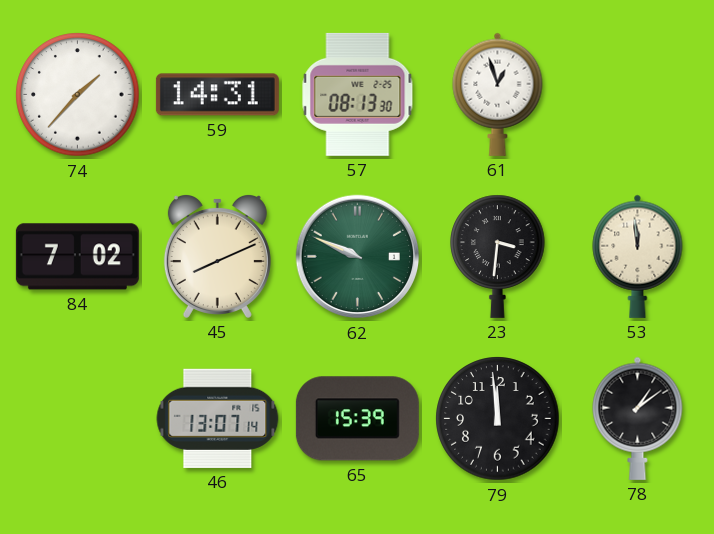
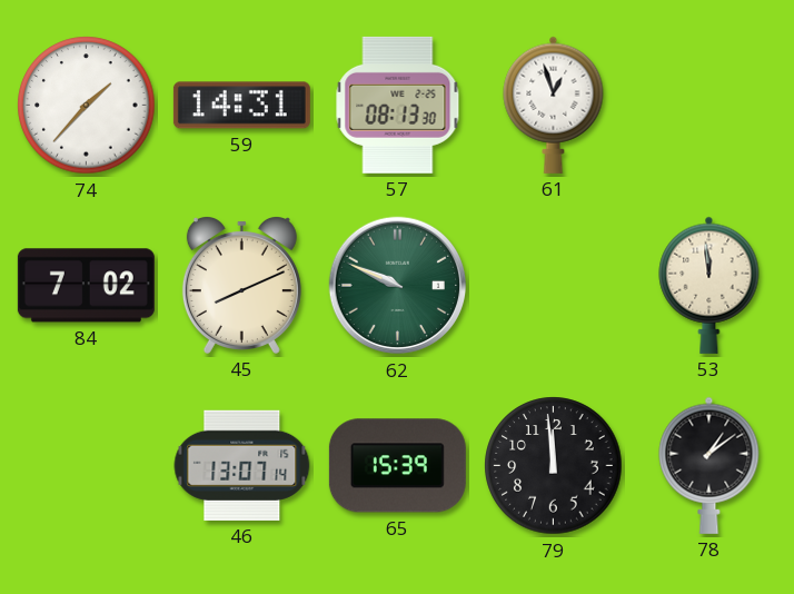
23: 3:31 -> none
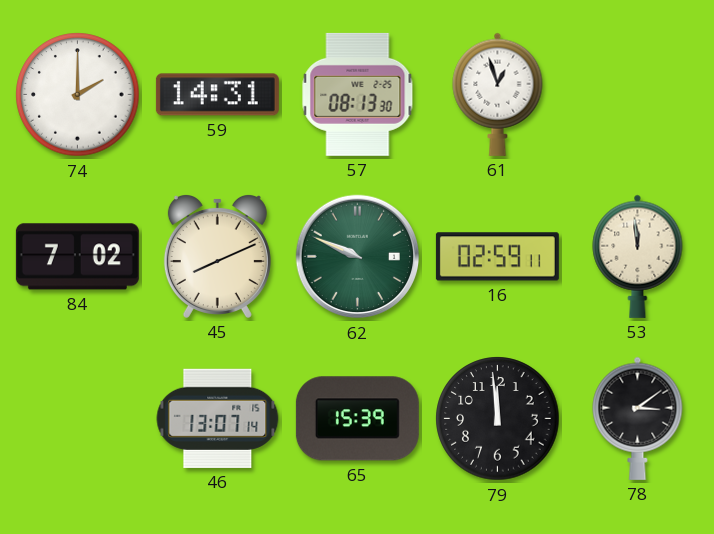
74: 1:37 -> 2:00
16: none -> 02:59
78: 1:09 -> 3:09
